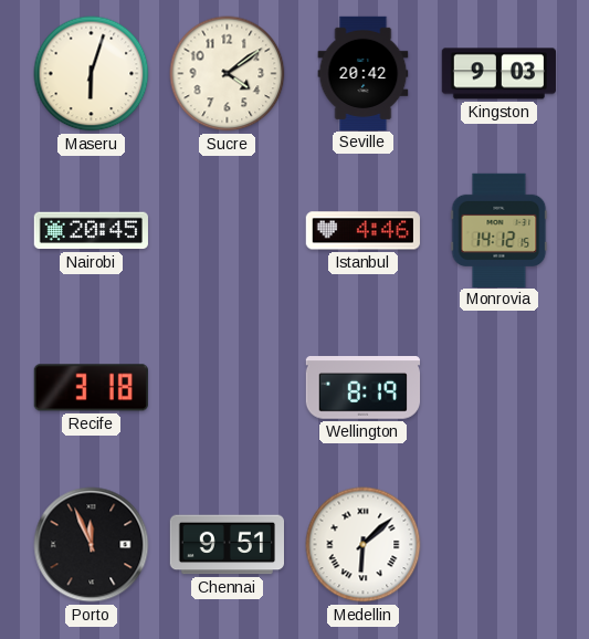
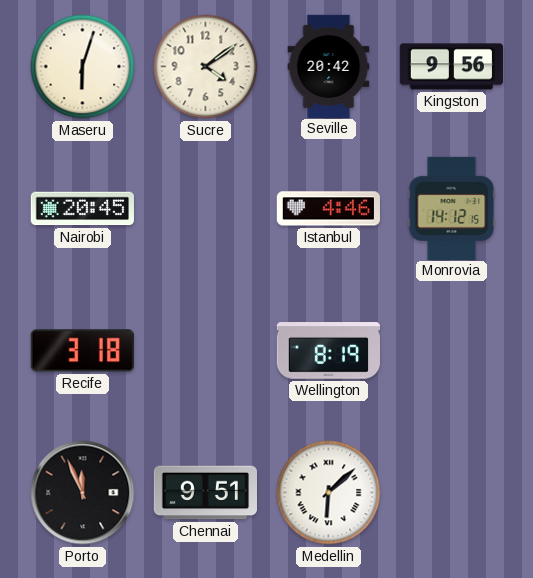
Kingston: 9:03 -> 9:56
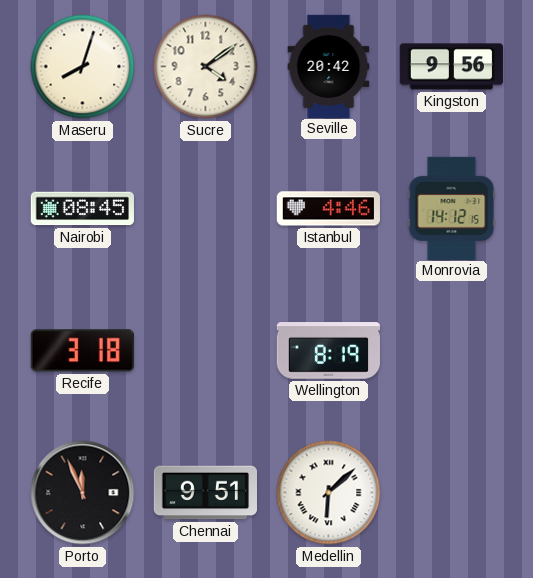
Maseru: 6:03 -> 8:03
Nairobi: 20:45 -> 08:45
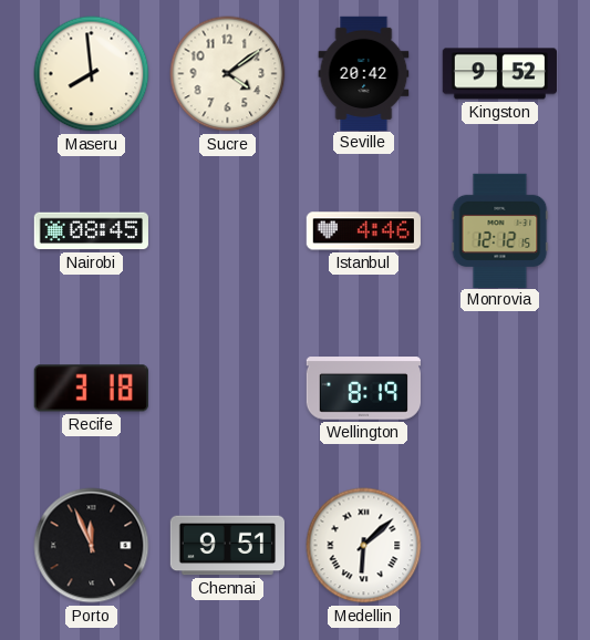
Maseru: 8:03 -> 7:59
Kingston: 9:56 -> 9:52
Monrovia: 14:12 -> 12:12
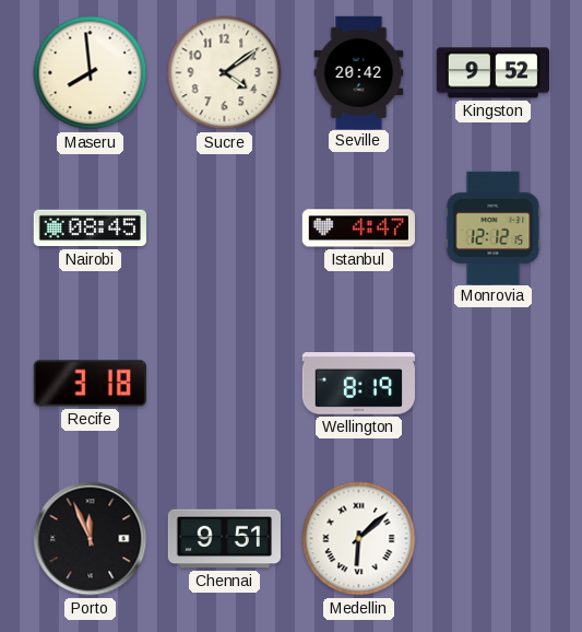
Istanbul: 4:46 -> 4:47
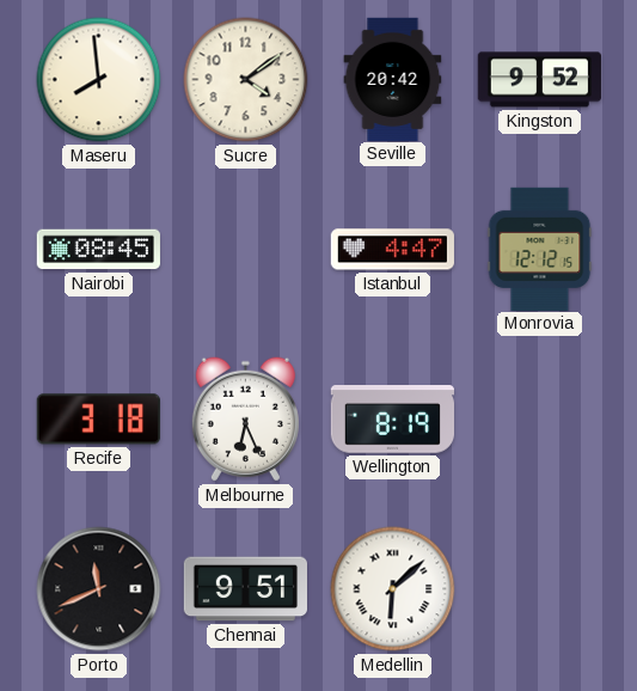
Melbourne: none -> 6:26
Porto: 11:56 -> 11:41
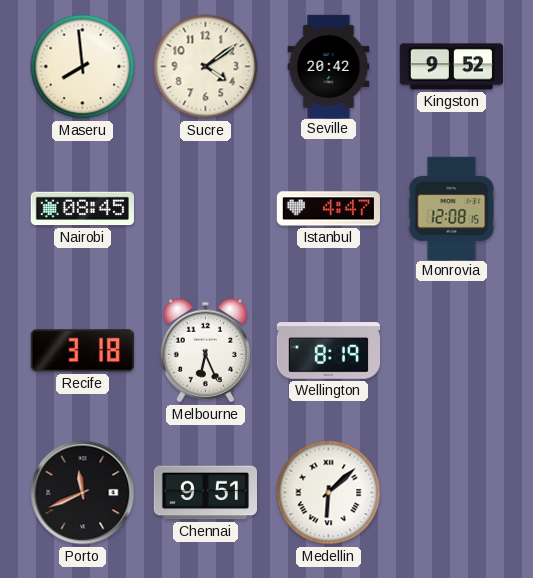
Monrovia: 12:12 -> 12:08
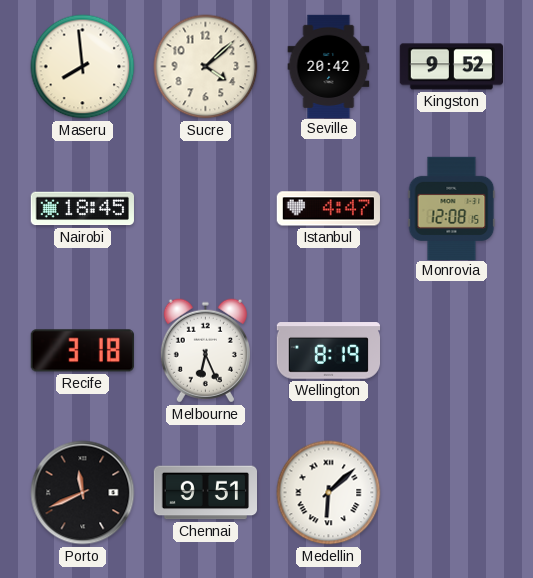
Sucre: 4:09 -> 4:08
Nairobi: 08:45 -> 18:45
